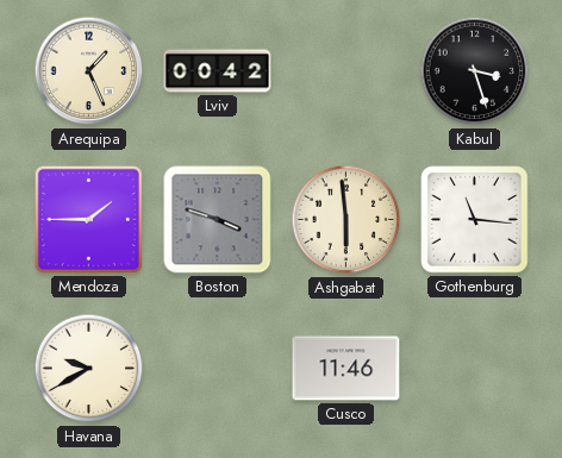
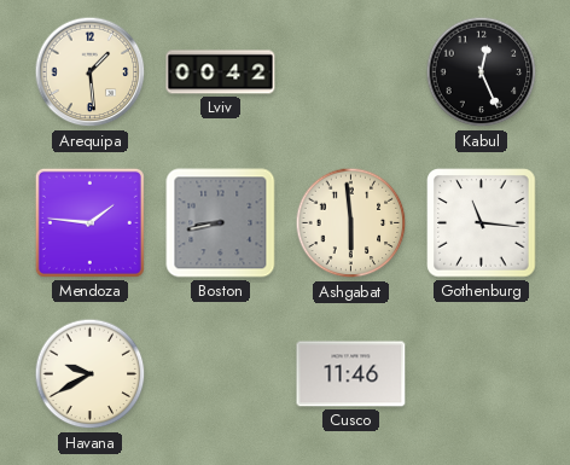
Arequipa: 1:26 -> 1:29
Kabul: 3:27 -> 12:26
Mendoza: 1:45 -> 1:46
Boston: 3:48 -> 8:43
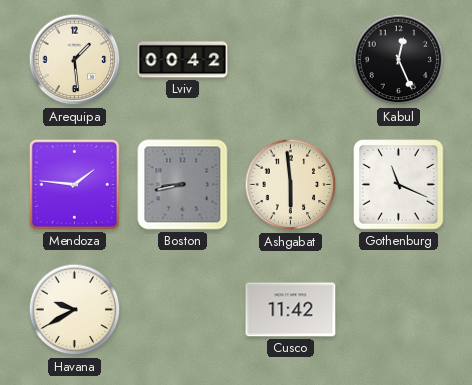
Gothenburg: 11:16 -> 11:19
Cusco: 11:46 -> 11:42
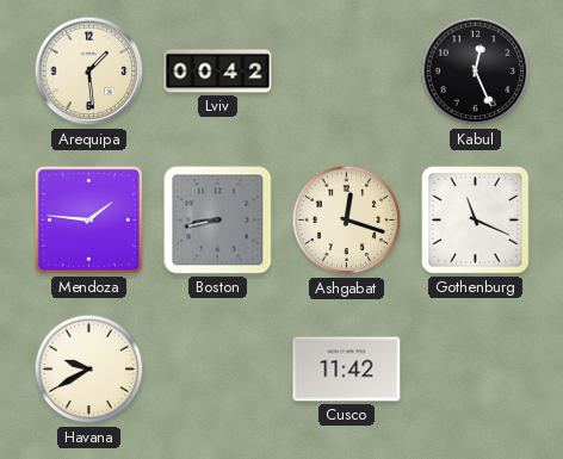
Ashgabat: 5:59 -> 12:18
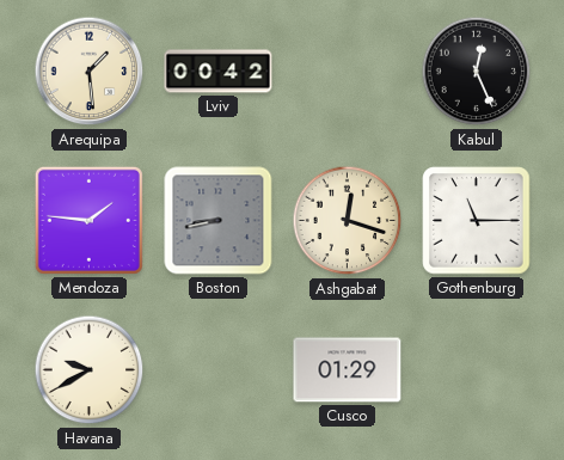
Gothenburg: 11:19 -> 11:15
Cusco: 11:42 -> 01:29
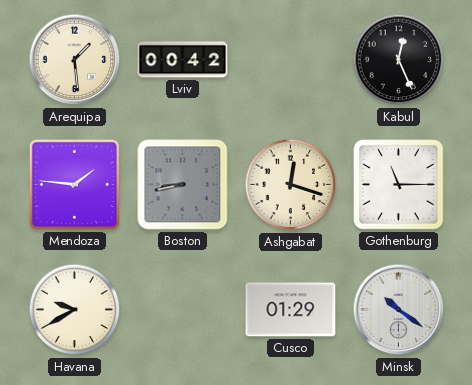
Minsk: none -> 10:21
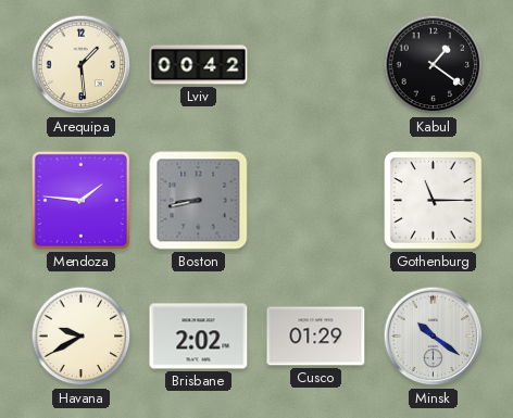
Kabul: 12:26 -> 1:21
Ashgabat: 12:18 -> none
Brisbane: none -> 2:02
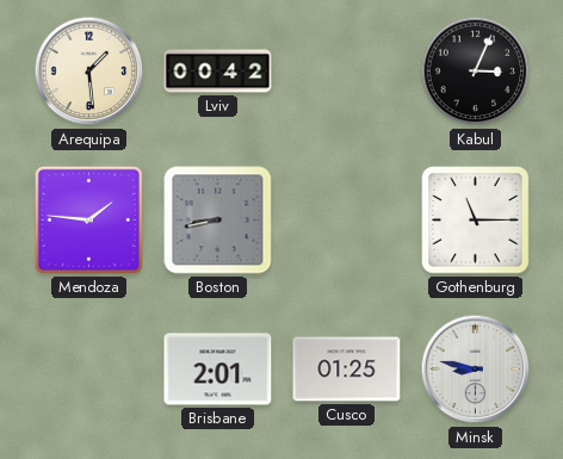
Kabul: 1:21 -> 3:04
Havana: 9:40 -> none
Brisbane: 2:02 -> 2:01
Cusco: 01:29 -> 01:25
Minsk: 10:21 -> 8:47
